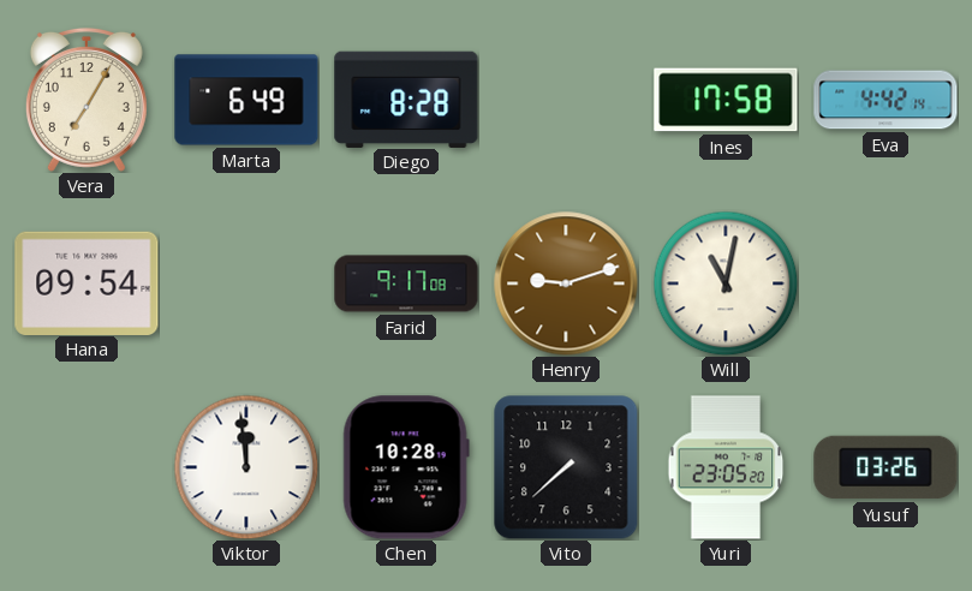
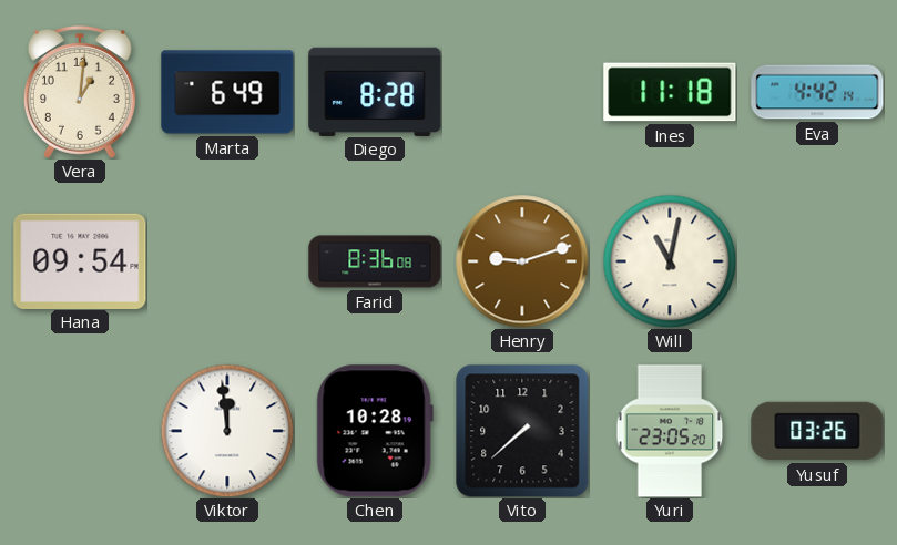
Vera: 7:05 -> 1:01
Ines: 17:58 -> 11:18
Farid: 9:17 -> 8:36
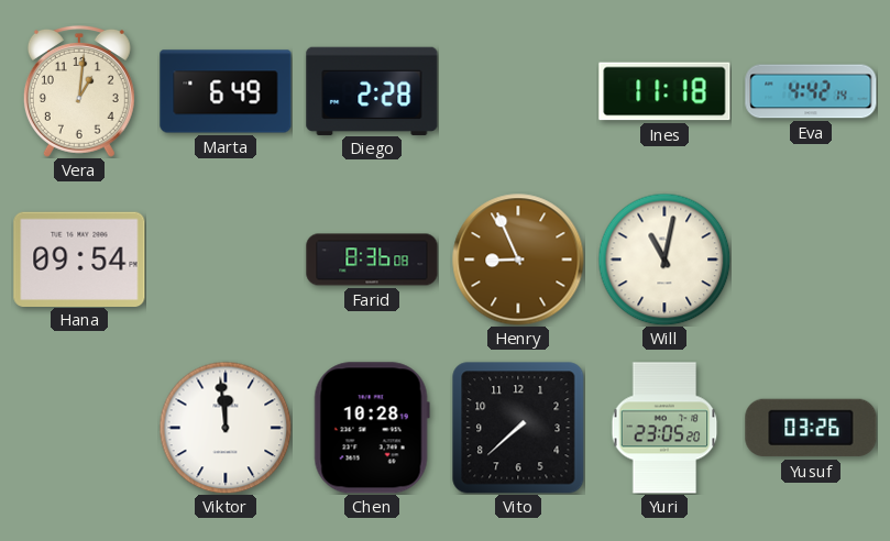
Diego: 8:28 -> 2:28
Henry: 9:12 -> 8:56
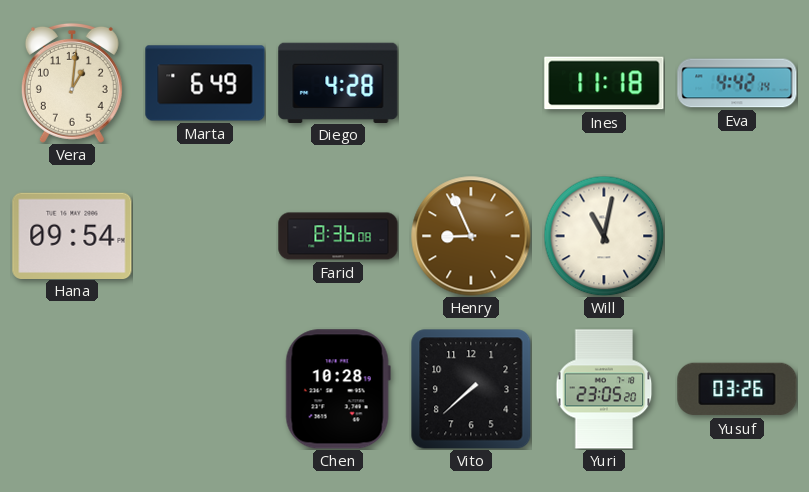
Diego: 2:28 -> 4:28
Viktor: 11:59 -> none
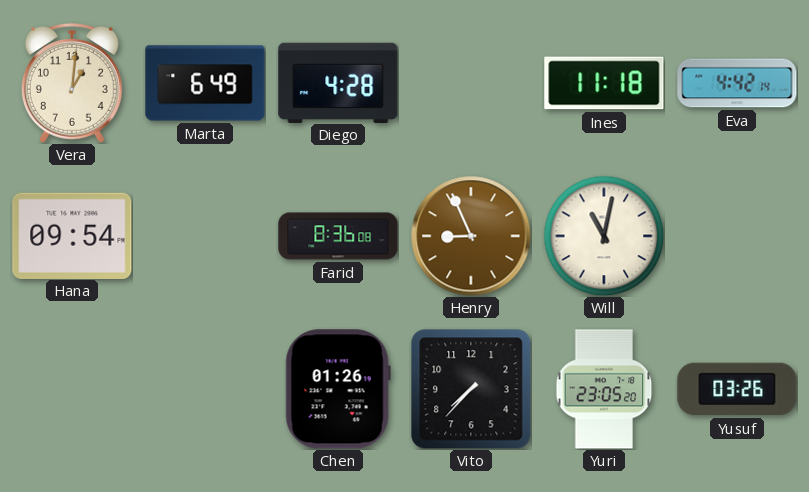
Chen: 10:28 -> 01:26
Vito: 7:38 -> 7:37
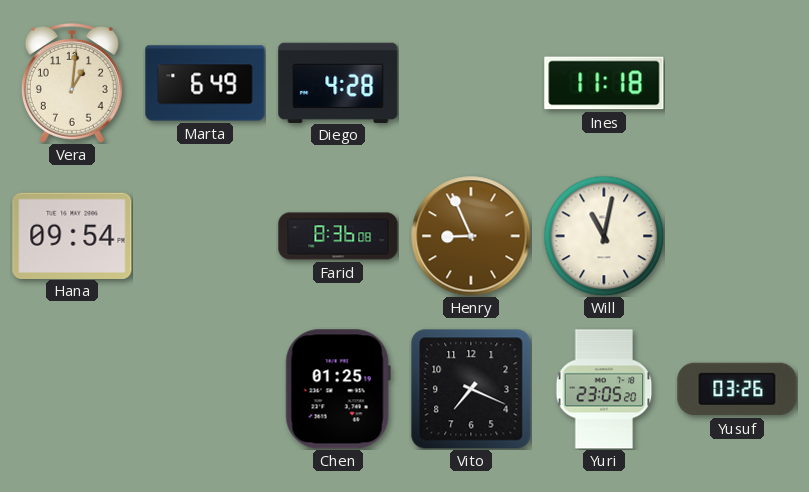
Eva: 4:42 -> none
Chen: 01:26 -> 01:25
Vito: 7:37 -> 7:19
